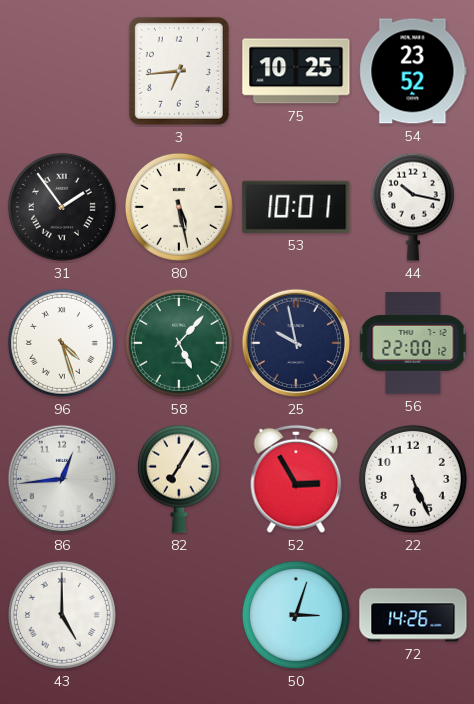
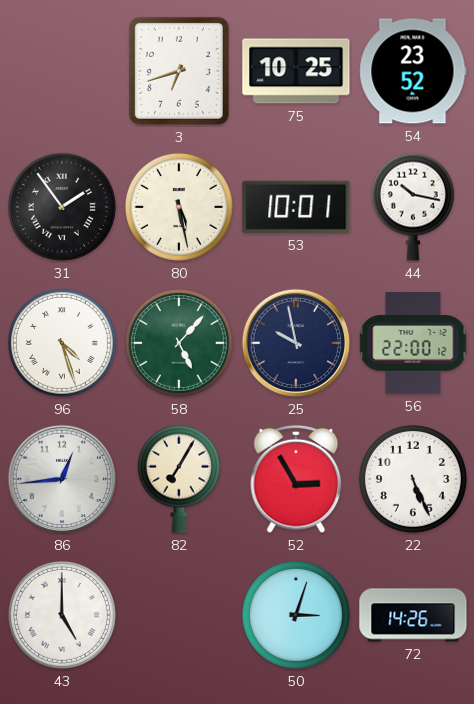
3: 6:44 -> 6:42
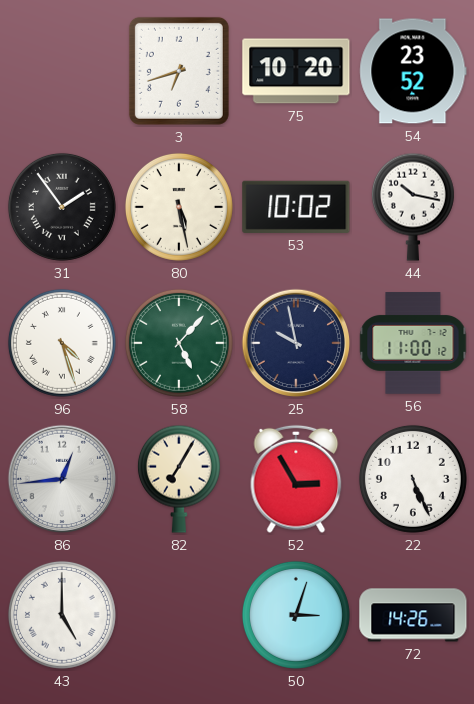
75: 10:25 -> 10:20
53: 10:01 -> 10:02
56: 22:00 -> 11:00
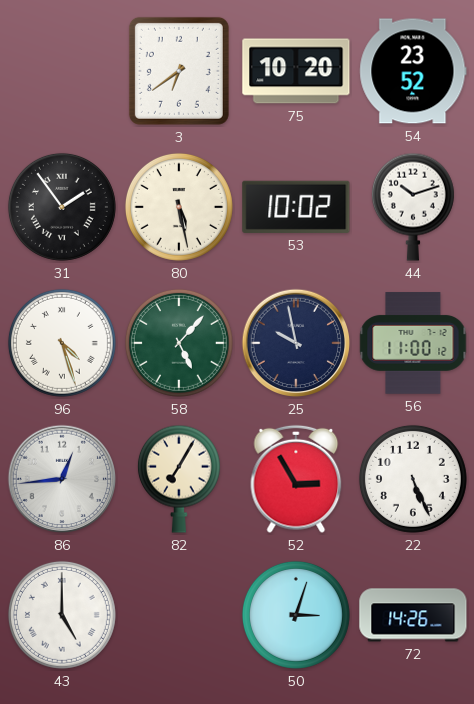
3: 6:42 -> 6:39
44: 10:17 -> 10:12
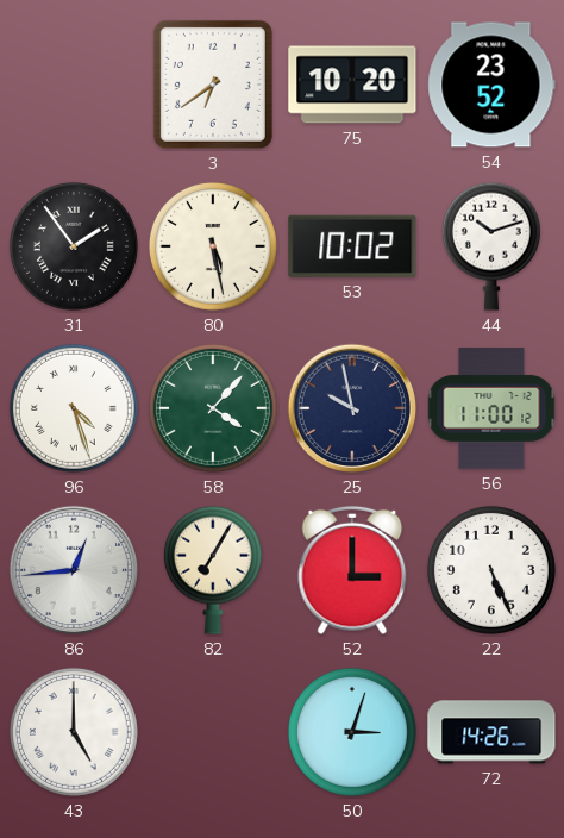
58: 5:07 -> 4:07
52: 2:55 -> 3:00
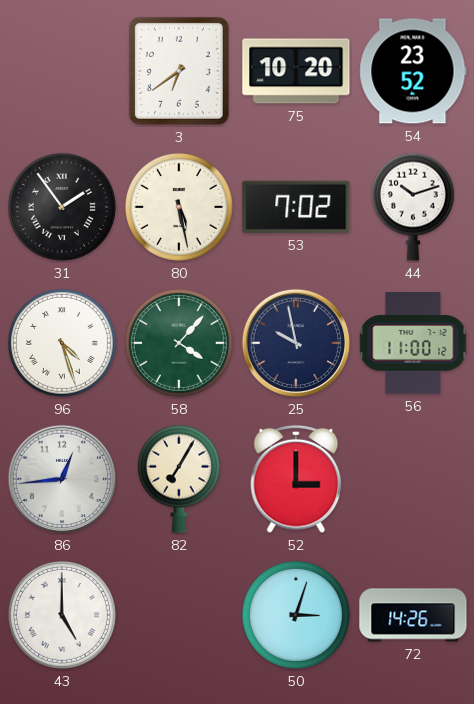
53: 10:02 -> 7:02
22: 5:26 -> none
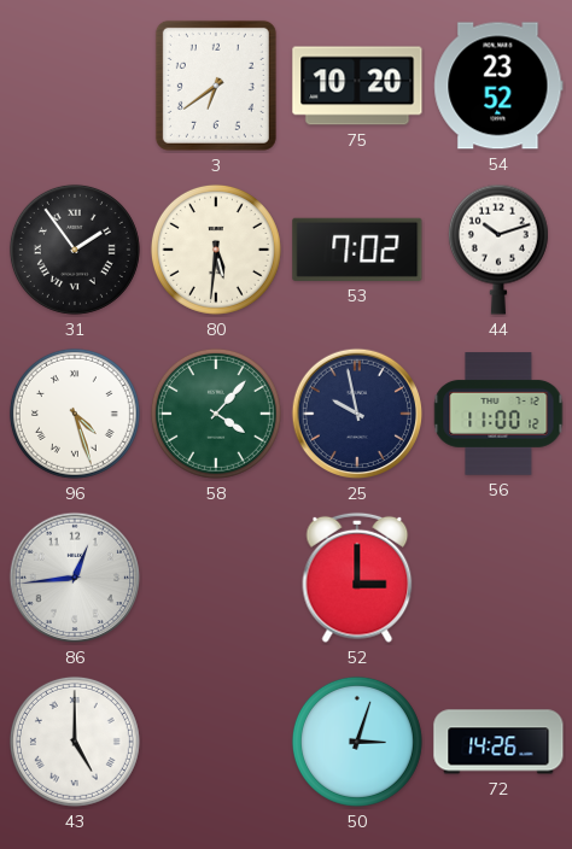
80: 5:28 -> 5:31
82: 7:05 -> none
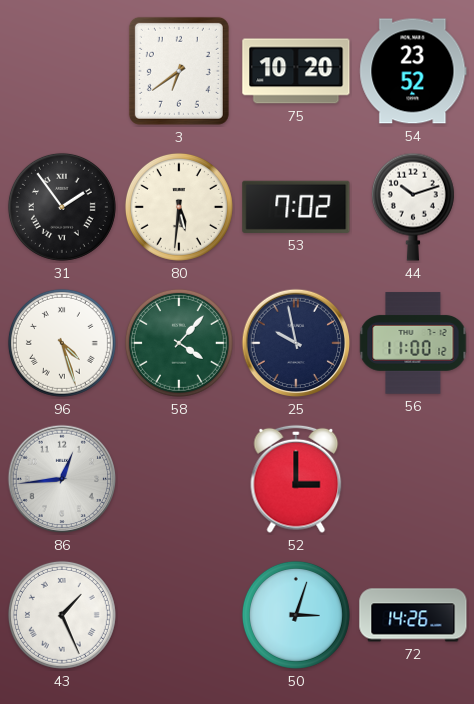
43: 5:00 -> 1:26
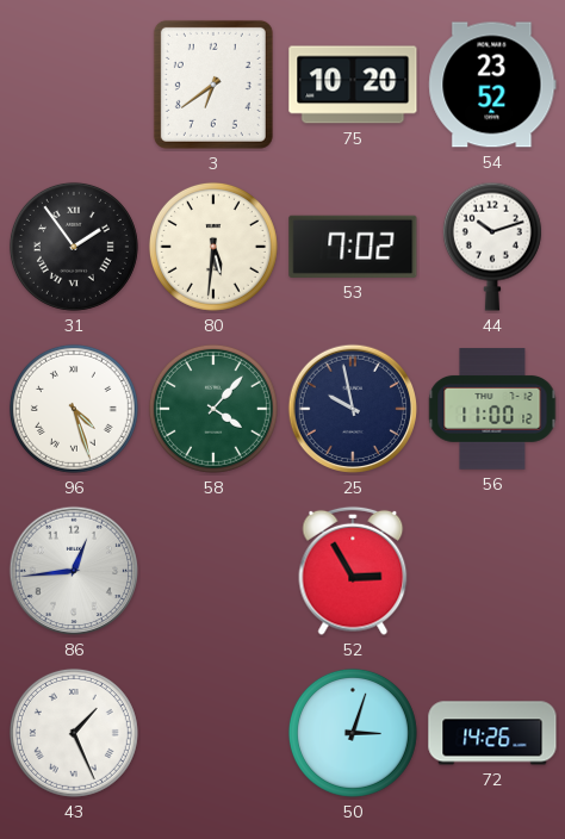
52: 3:00 -> 2:55
